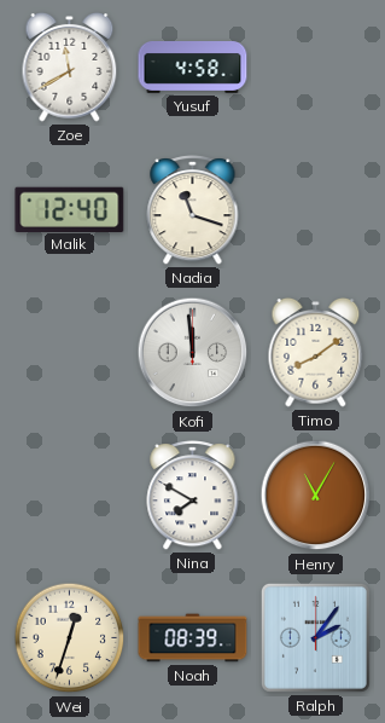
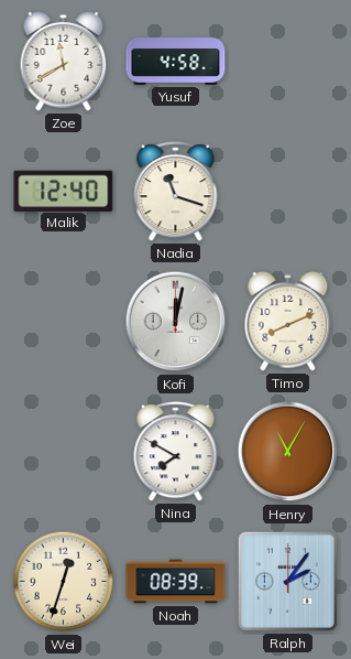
Kofi: 11:59 -> 12:02
Timo: 8:09 -> 8:11
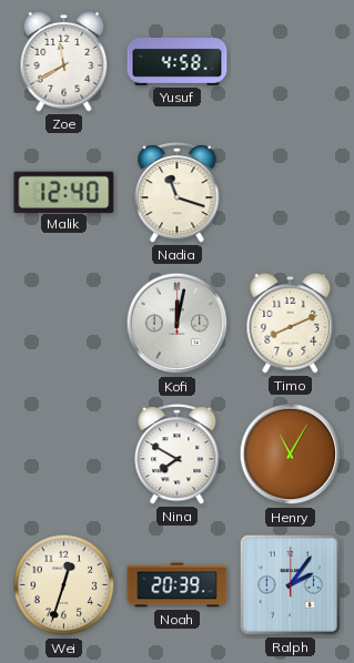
Noah: 08:39 -> 20:39
